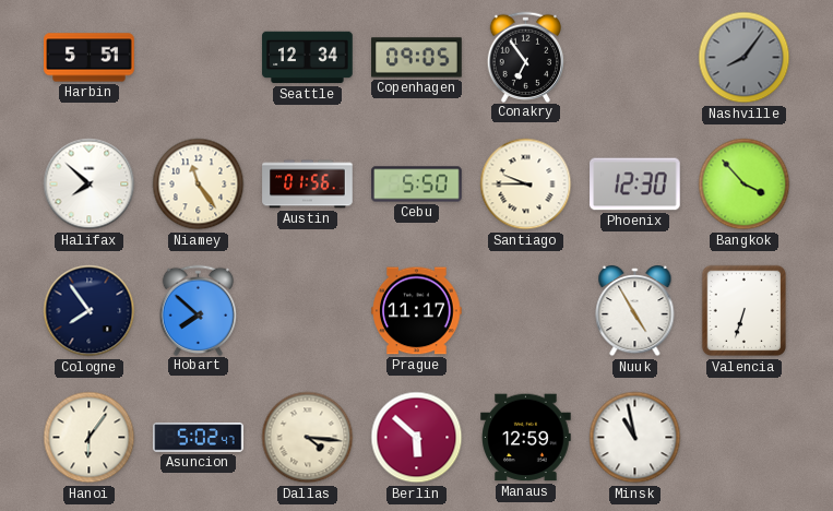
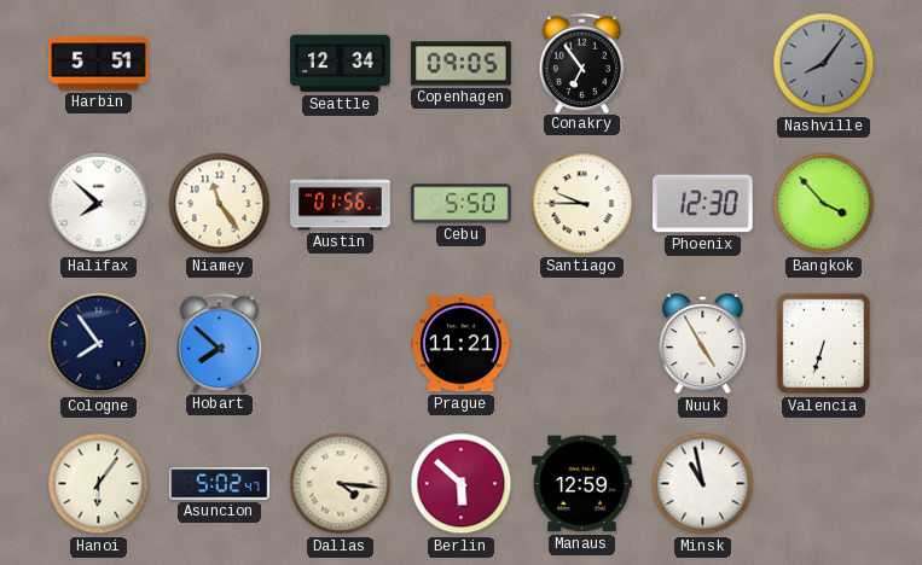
Prague: 11:17 -> 11:21
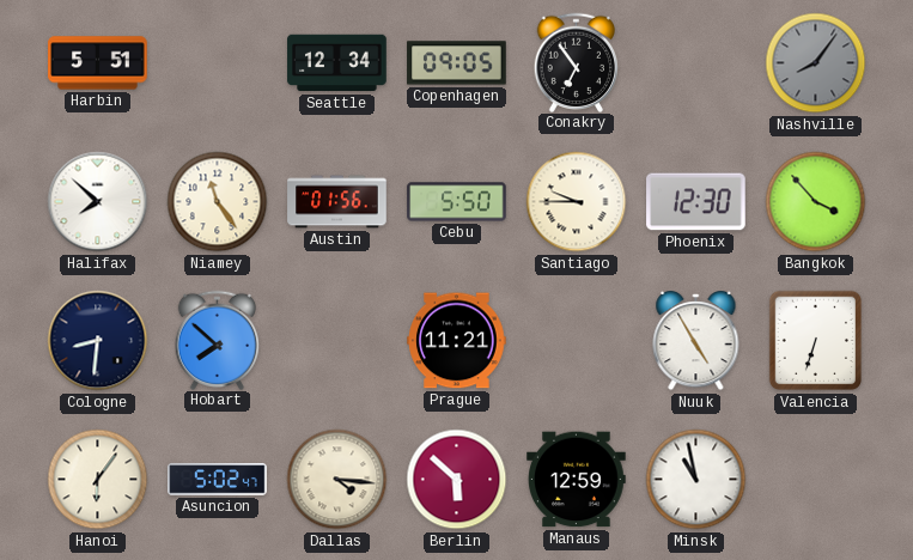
Cologne: 7:54 -> 8:31
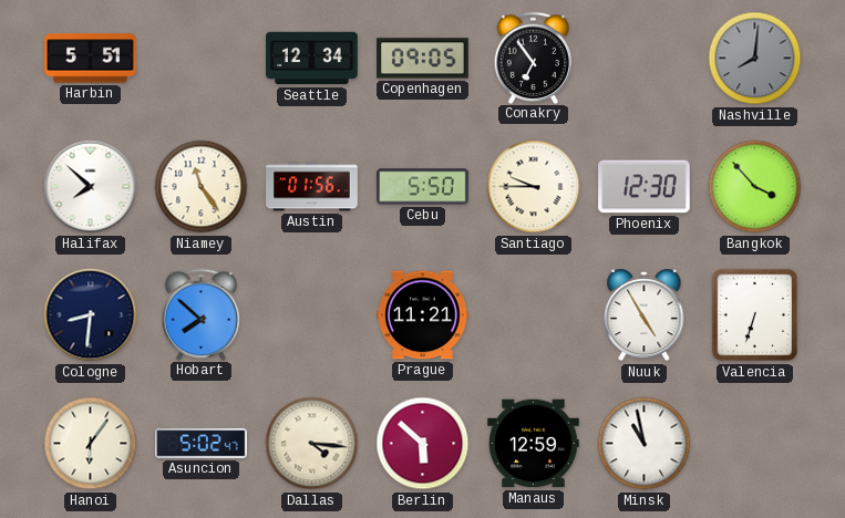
Nashville: 8:06 -> 8:01
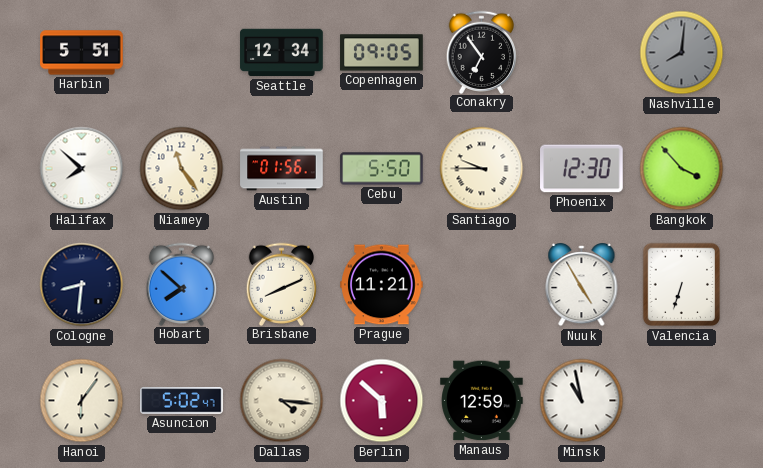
Brisbane: none -> 8:11
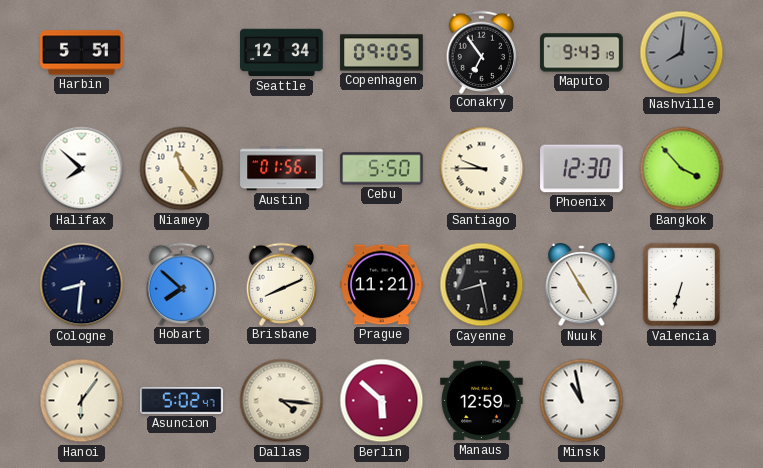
Maputo: none -> 9:43
Cayenne: none -> 8:28
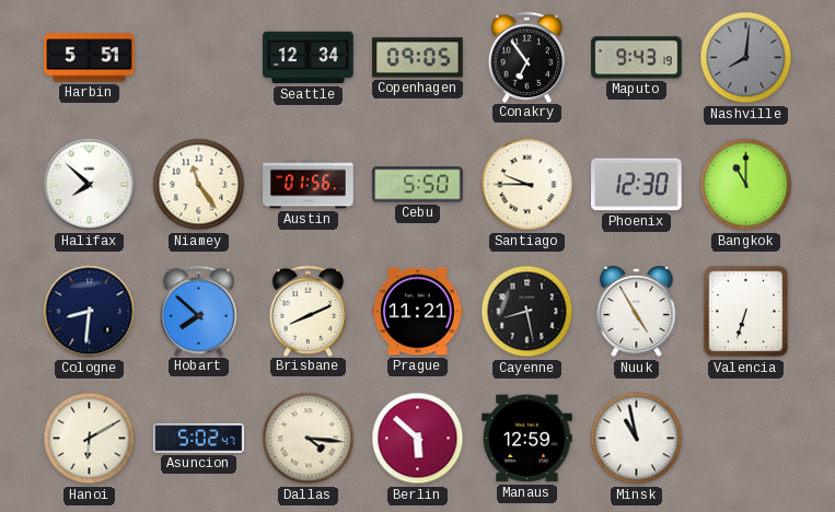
Bangkok: 3:53 -> 11:00
Hanoi: 6:06 -> 6:10
